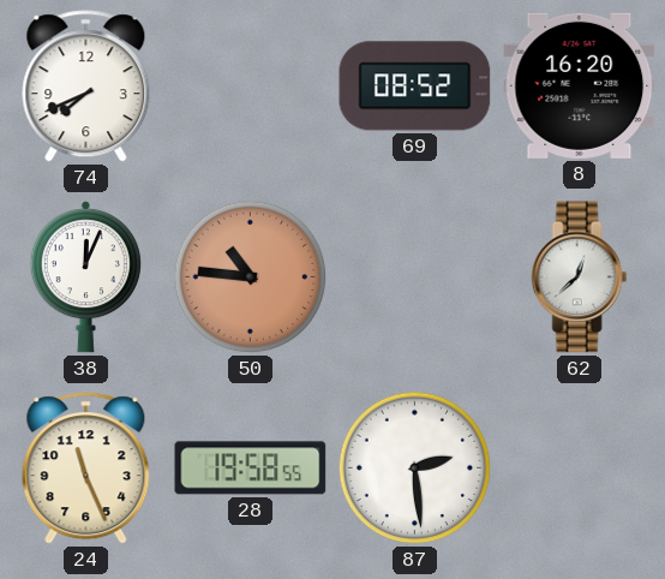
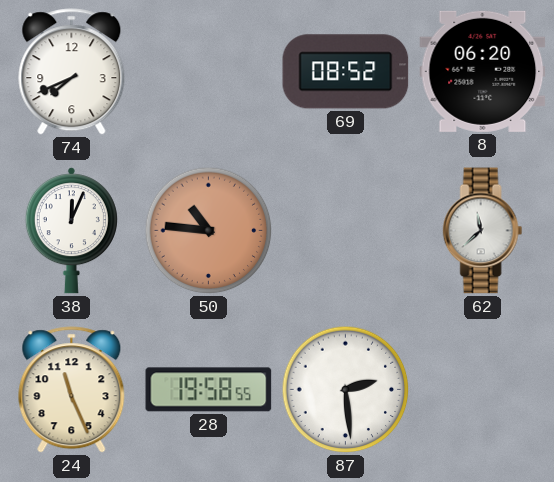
8: 16:20 -> 06:20
62: 12:38 -> 11:38
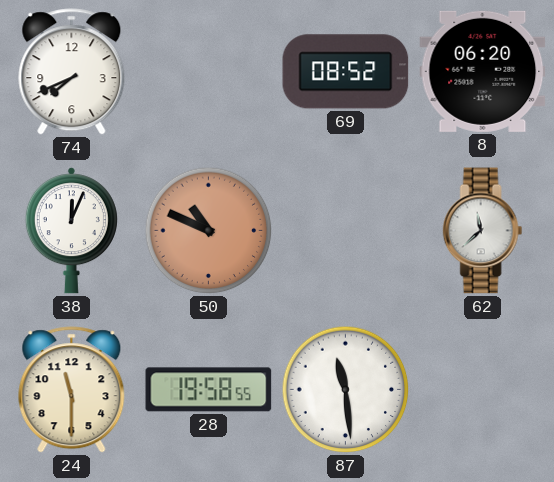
50: 10:46 -> 10:49
24: 11:26 -> 11:30
87: 2:29 -> 11:29
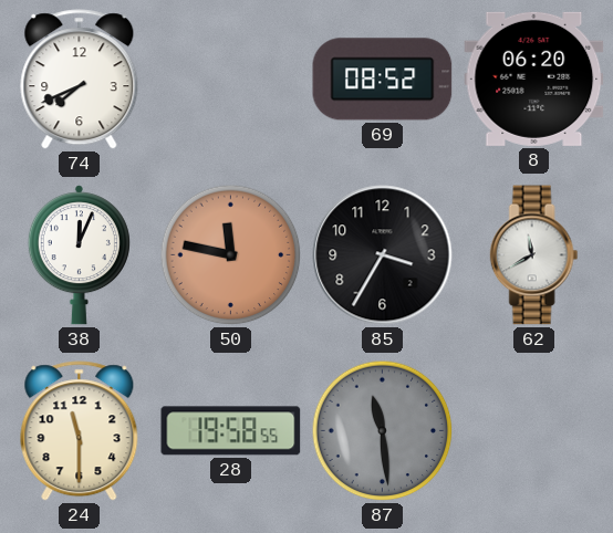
50: 10:49 -> 11:47
85: none -> 3:35
62: 11:38 -> 11:40
87 dial: white -> grey
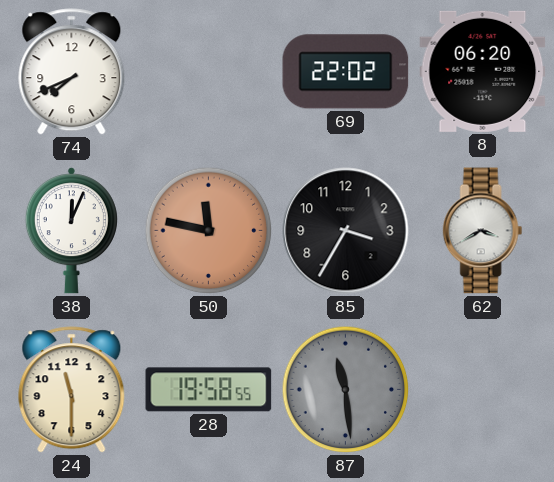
69: 08:52 -> 22:02
62: 11:40 -> 3:40
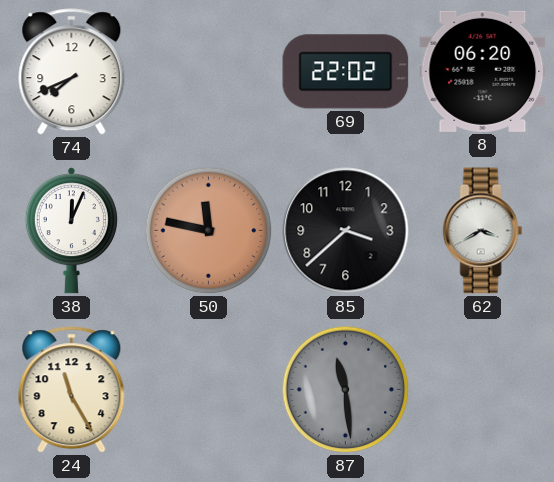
85: 3:35 -> 3:38
24: 11:30 -> 11:25
28: 19:58 -> none
